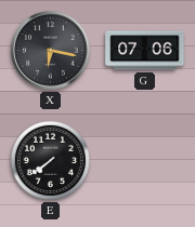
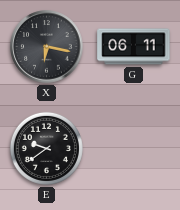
G: 07:06 -> 06:11
E: 7:39 -> 9:39
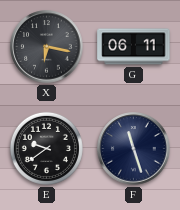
F: none -> 11:27
